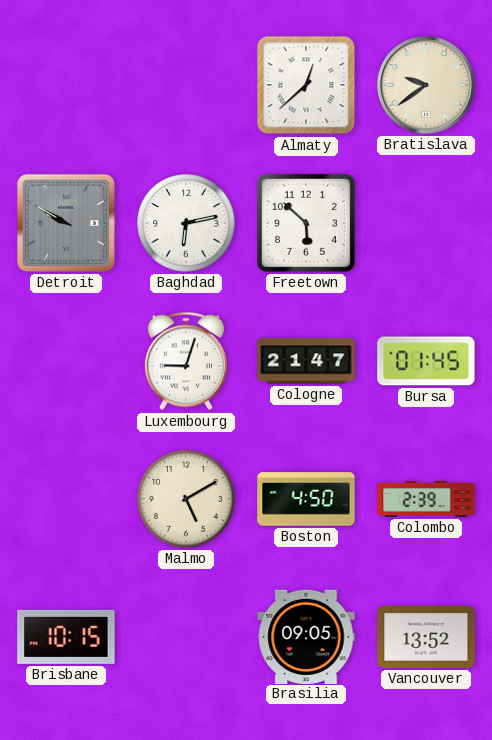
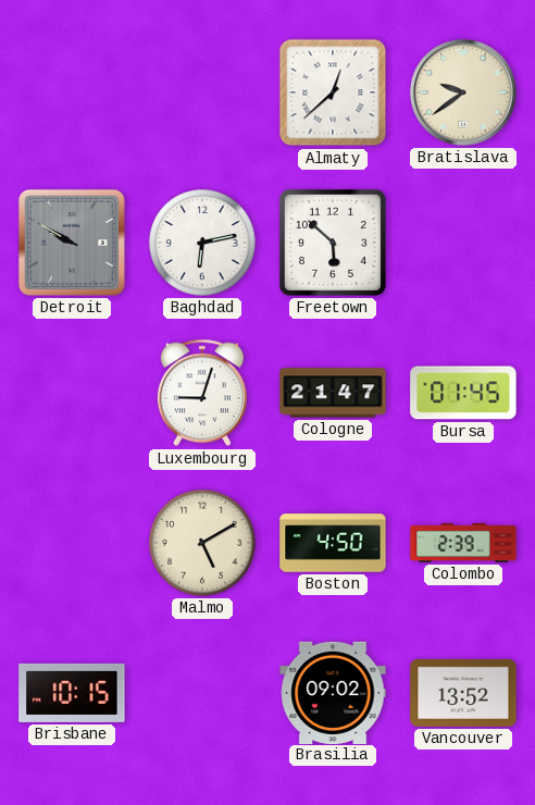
Brasilia: 09:05 -> 09:02
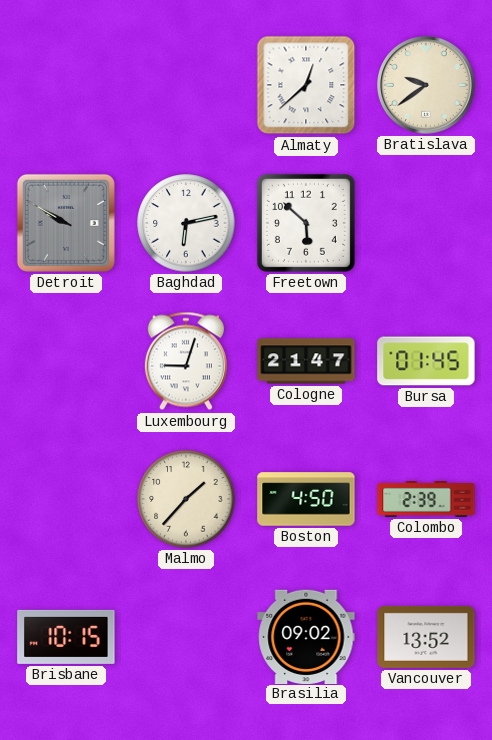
Malmo: 5:10 -> 1:37
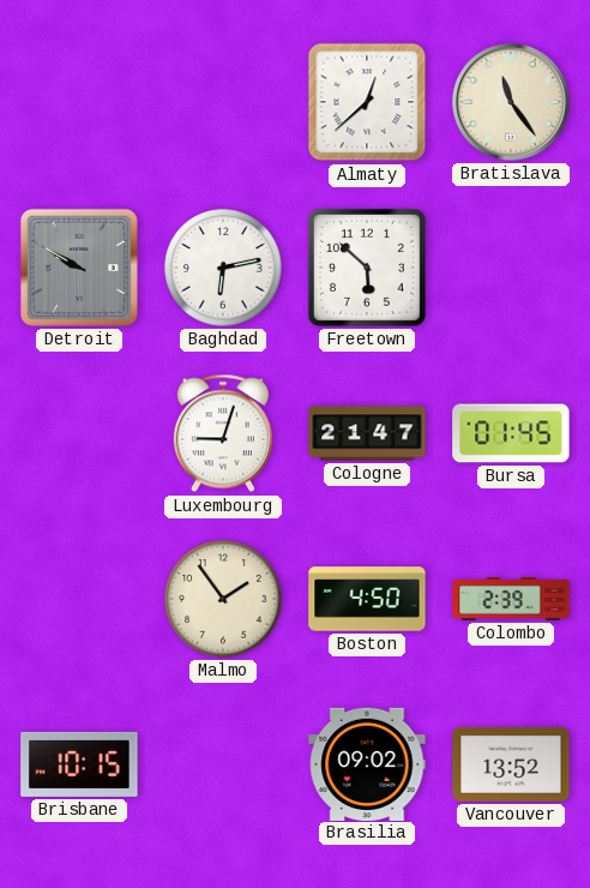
Bratislava: 9:39 -> 11:24
Malmo: 1:37 -> 1:54
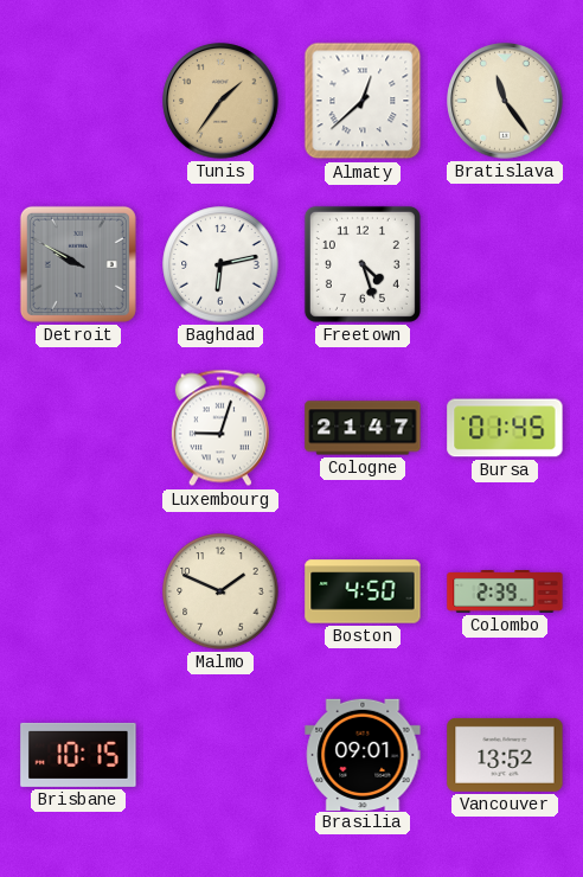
Tunis: none -> 1:36
Freetown: 5:52 -> 4:27
Malmo: 1:54 -> 1:49
Brasilia: 09:02 -> 09:01
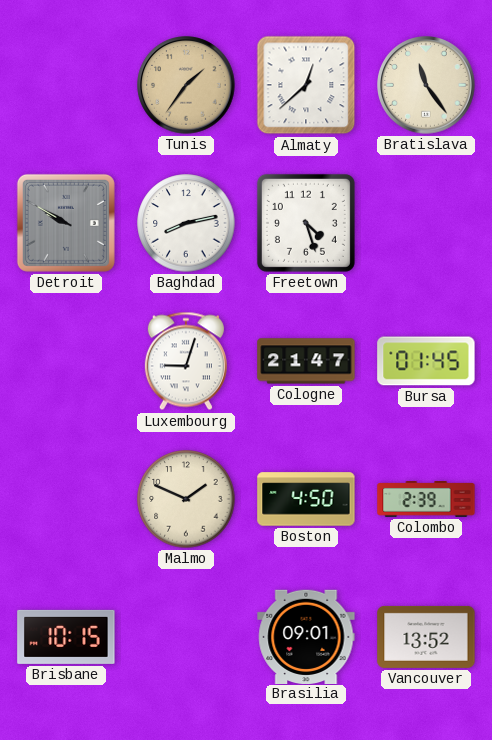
Baghdad: 6:13 -> 8:13
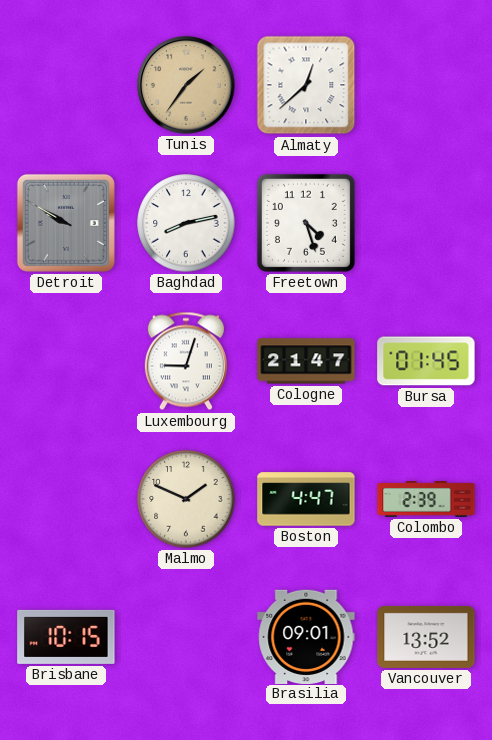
Bratislava: 11:24 -> none
Boston: 4:50 -> 4:47
